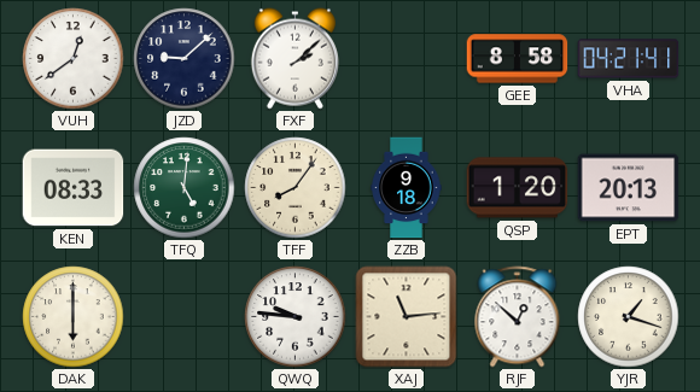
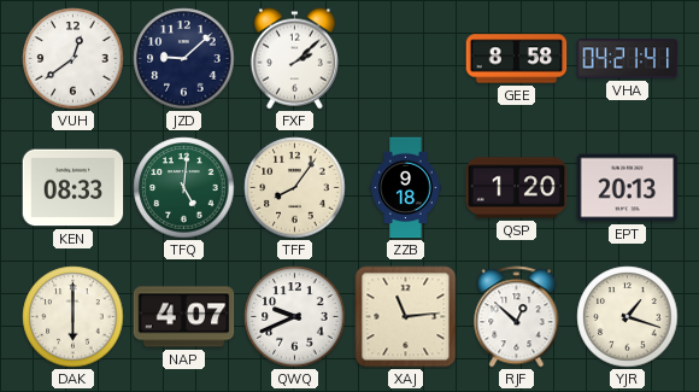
NAP: none -> 4:07
QWQ: 9:46 -> 9:41
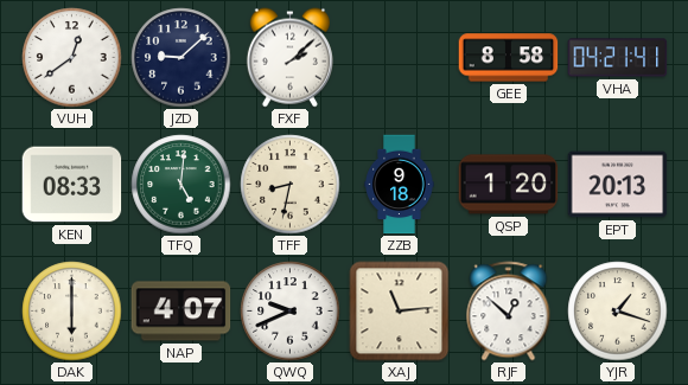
TFF: 8:06 -> 8:32
